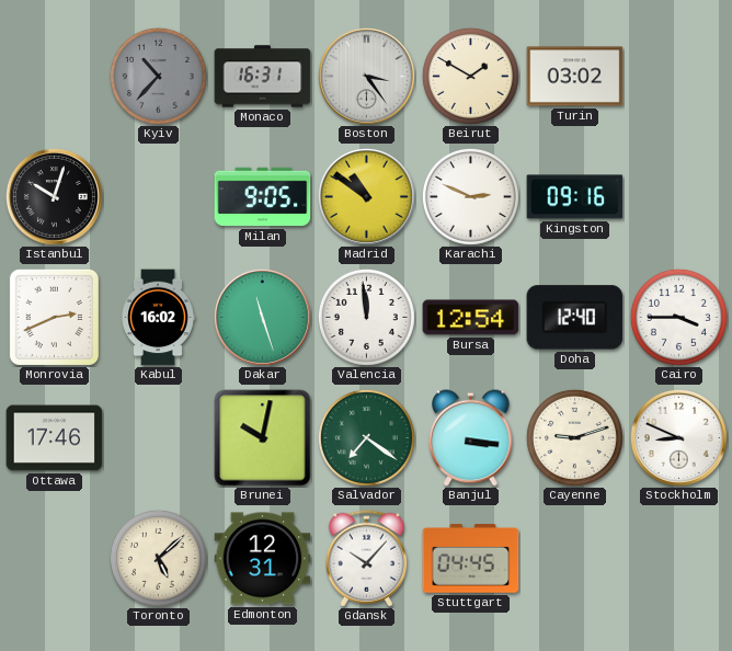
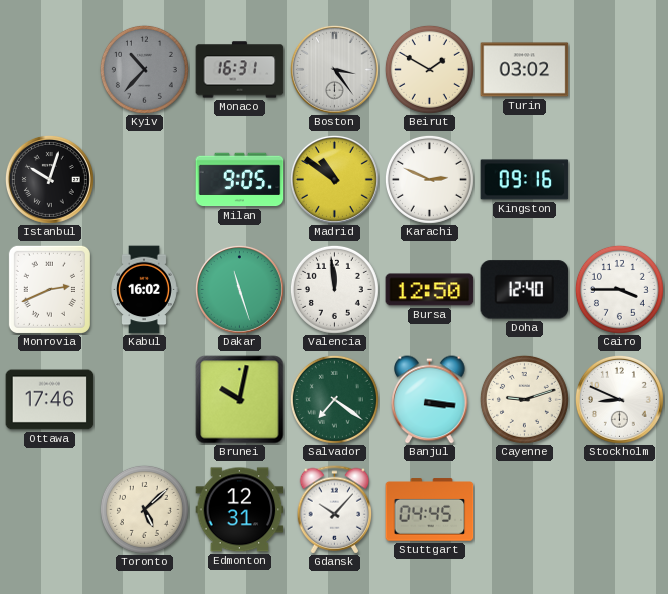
Bursa: 12:54 -> 12:50
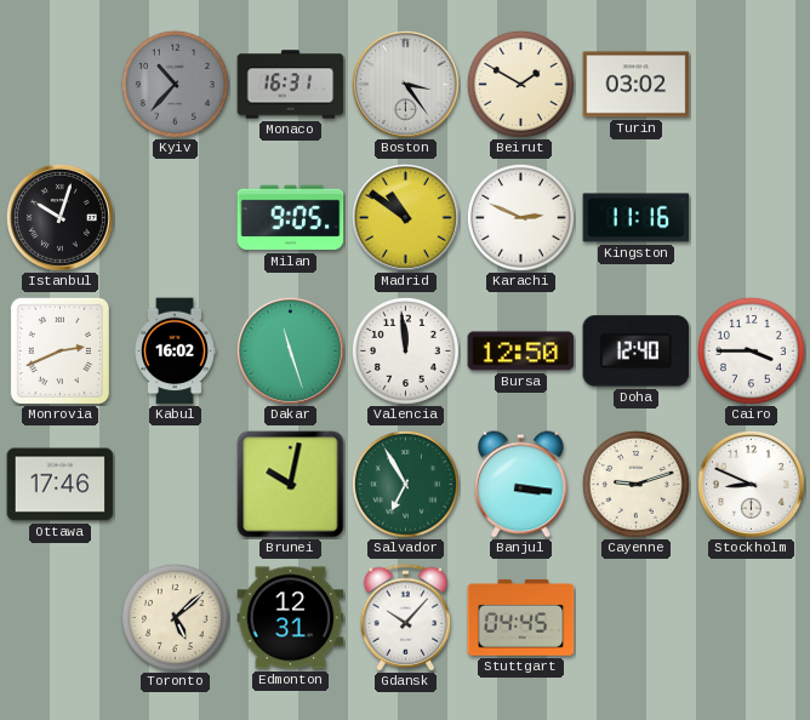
Kingston: 09:16 -> 11:16
Salvador: 7:21 -> 6:55
